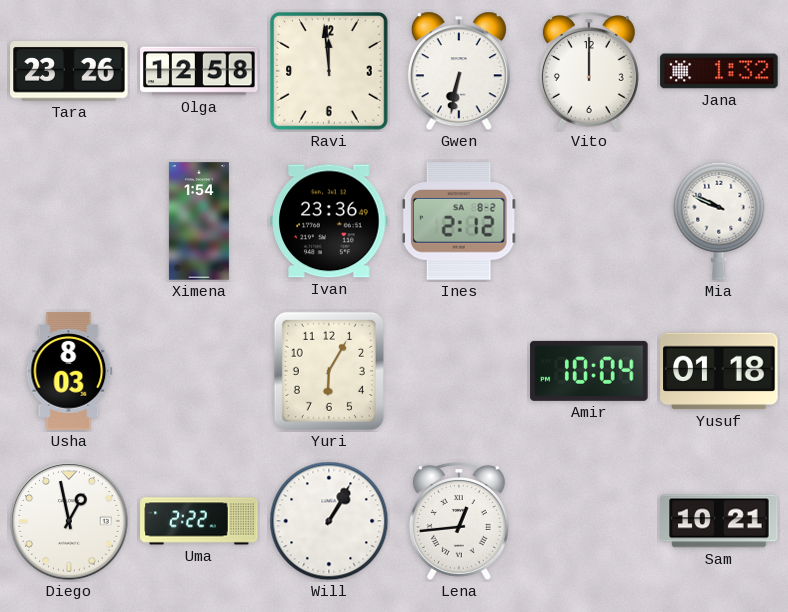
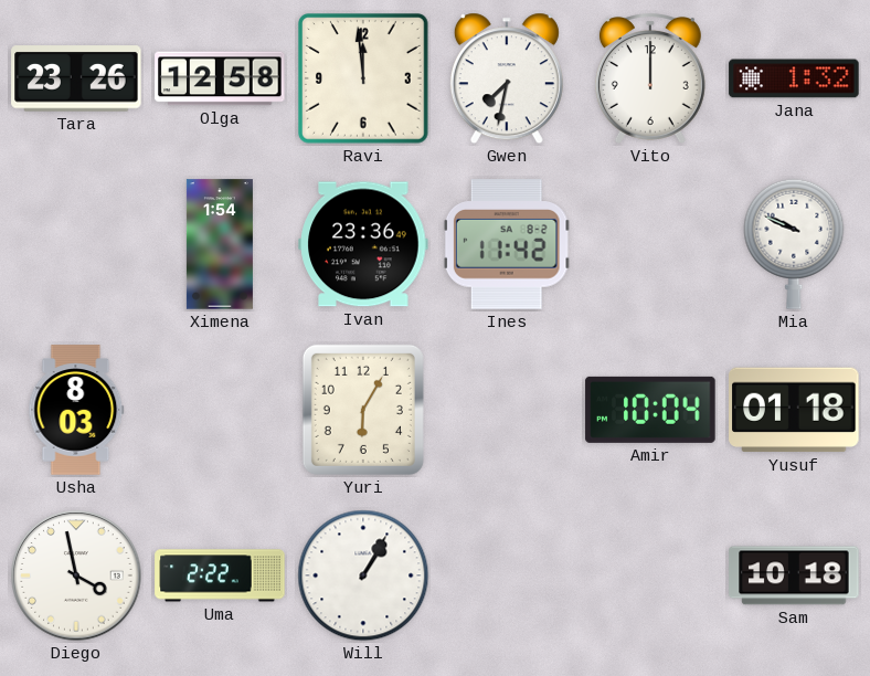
Gwen: 6:32 -> 7:32
Ines: 2:12 -> 11:42
Diego: 12:58 -> 3:58
Lena: 12:44 -> none
Sam: 10:21 -> 10:18
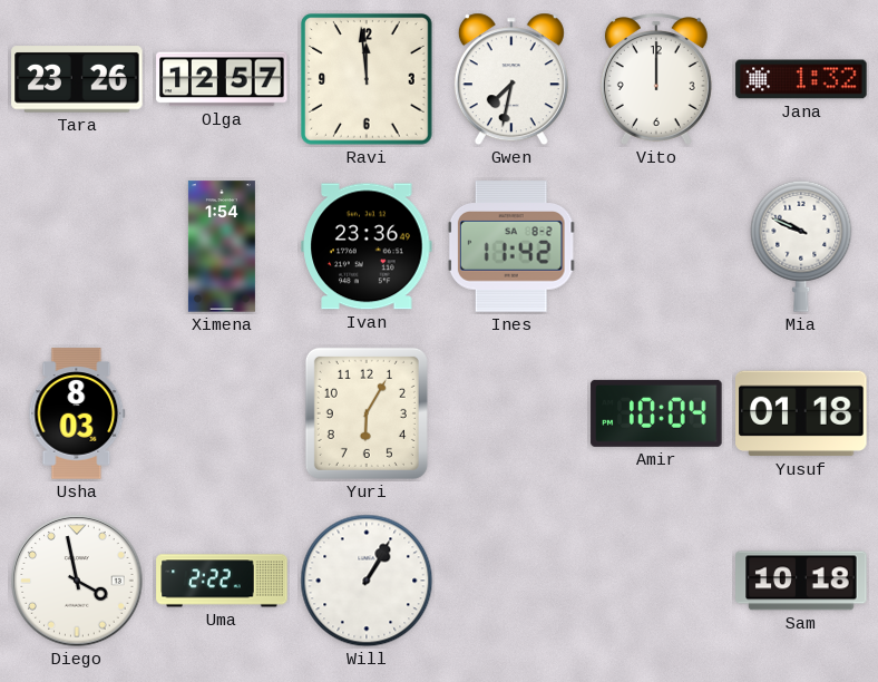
Olga: 12:58 -> 12:57
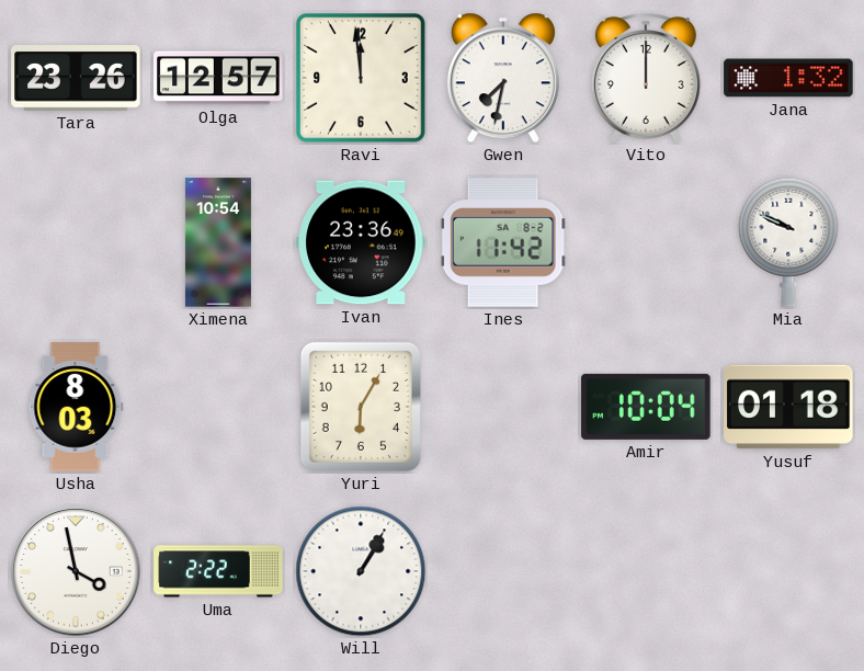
Ximena: 1:54 -> 10:54
Sam: 10:18 -> none
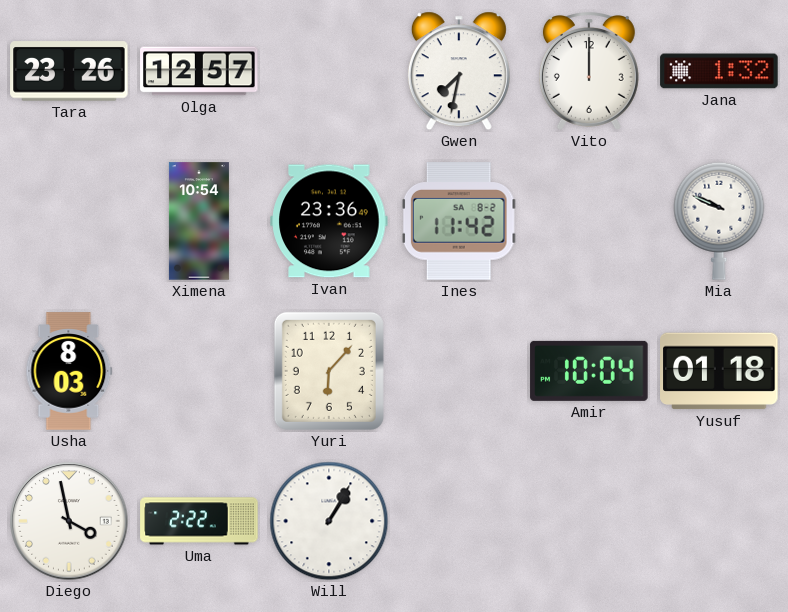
Ravi: 11:59 -> none
Yuri: 6:05 -> 6:07
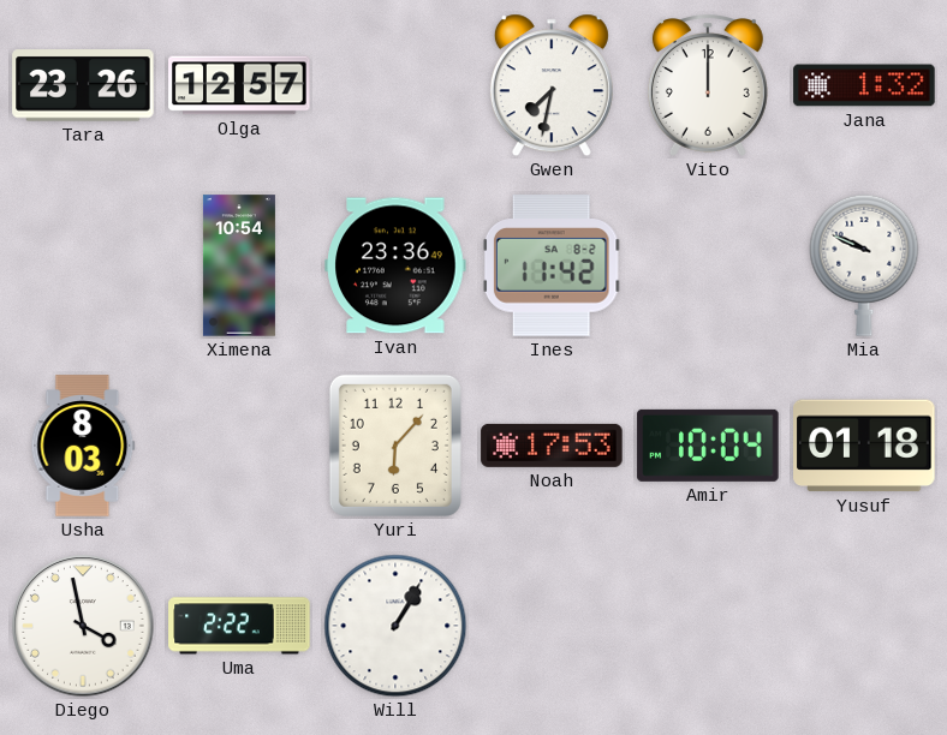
Noah: none -> 17:53
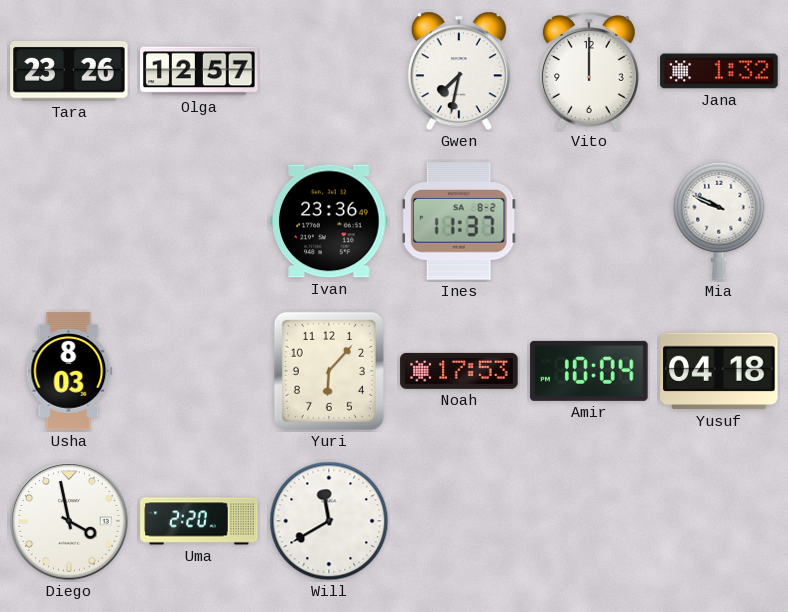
Ximena: 10:54 -> none
Ines: 11:42 -> 11:37
Yusuf: 01:18 -> 04:18
Uma: 2:22 -> 2:20
Will: 1:05 -> 11:40
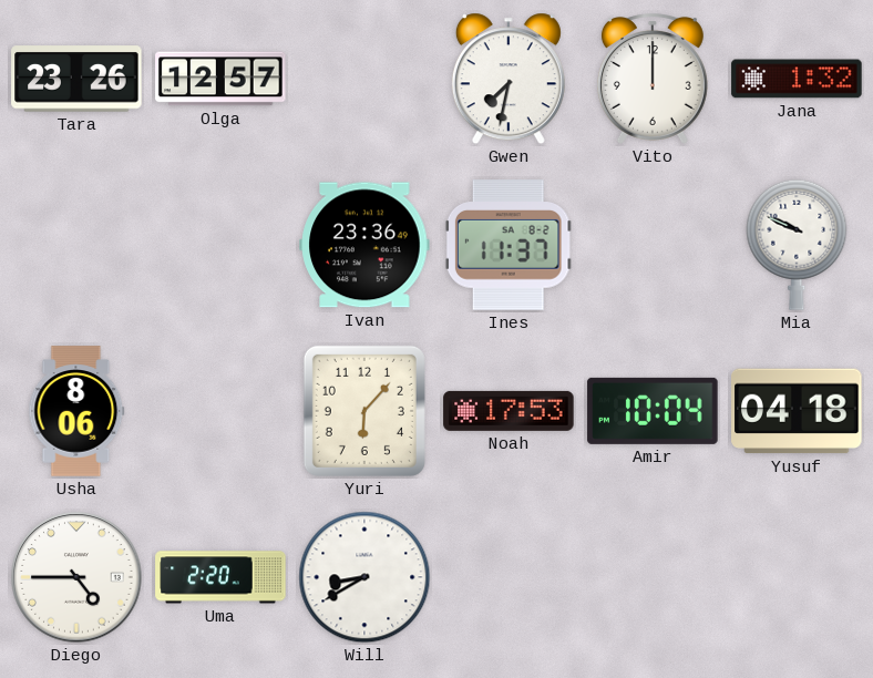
Usha: 8:03 -> 8:06
Diego: 3:58 -> 4:45
Will: 11:40 -> 8:40
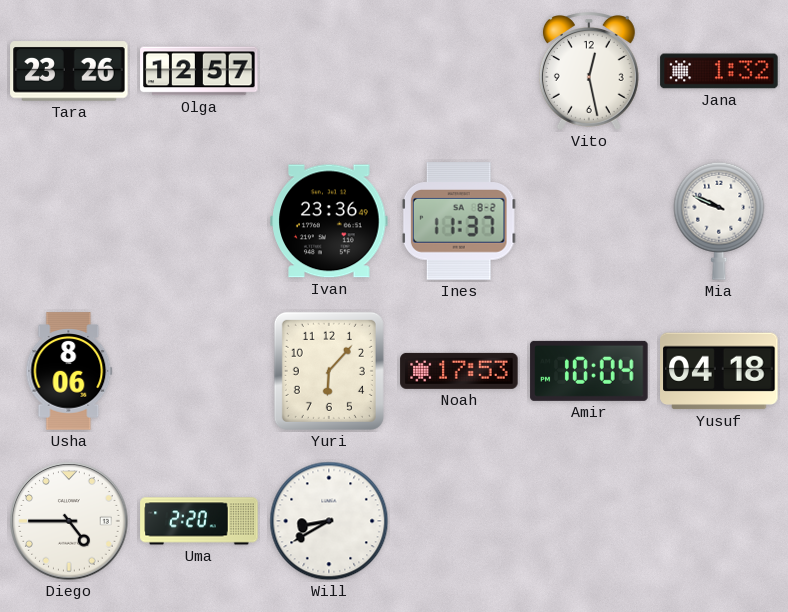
Gwen: 7:32 -> none
Vito: 12:00 -> 12:28
